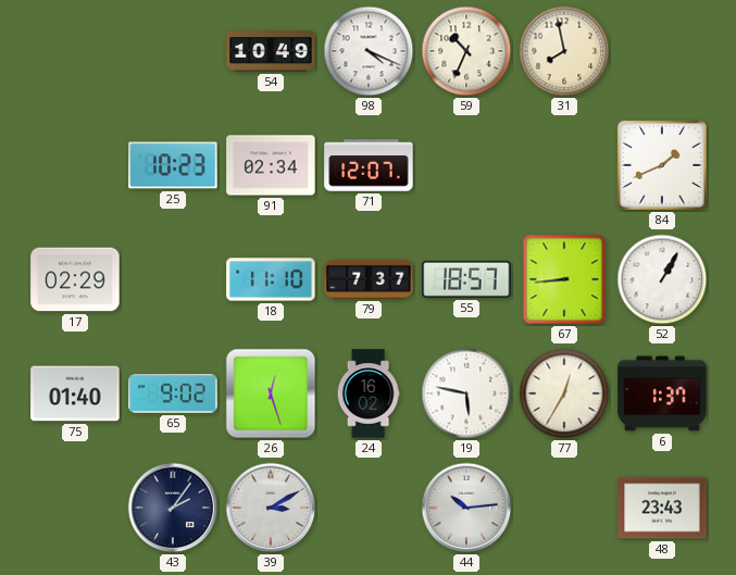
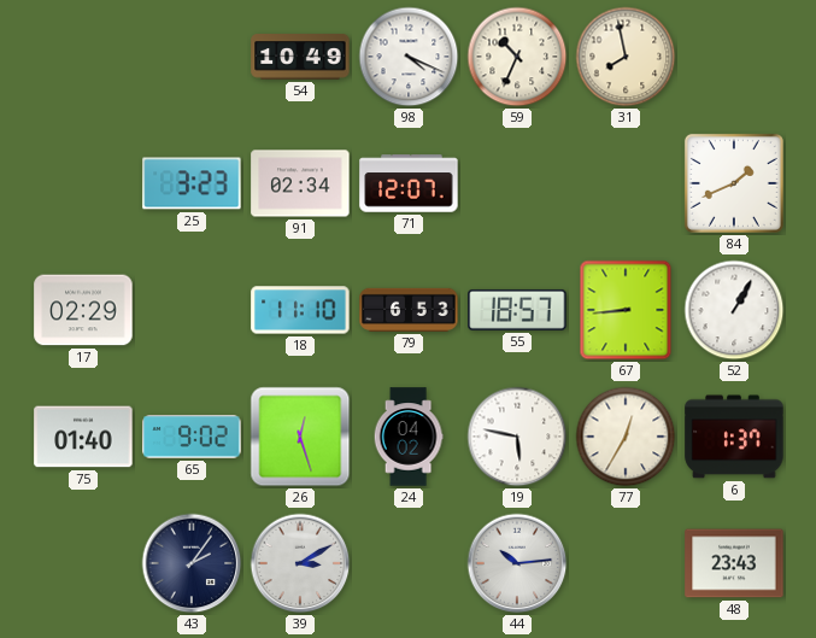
25: 10:23 -> 3:23
79: 7:37 -> 6:53
24: 16:02 -> 04:02
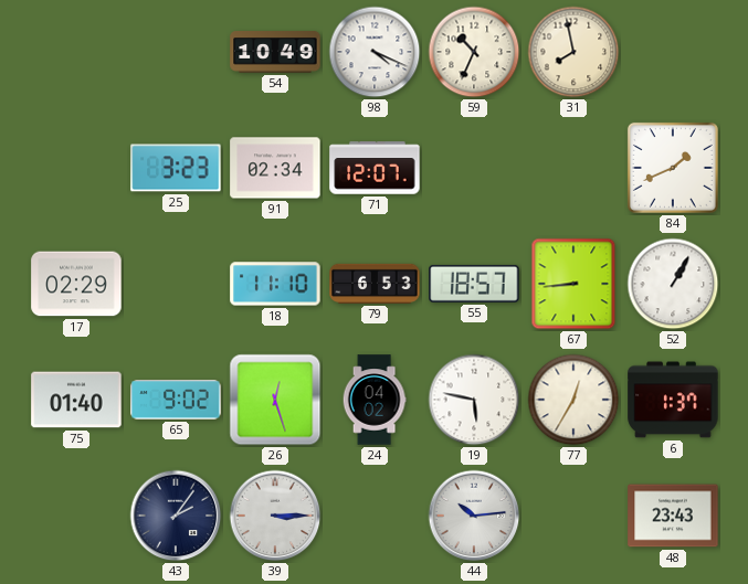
39: 3:10 -> 3:15
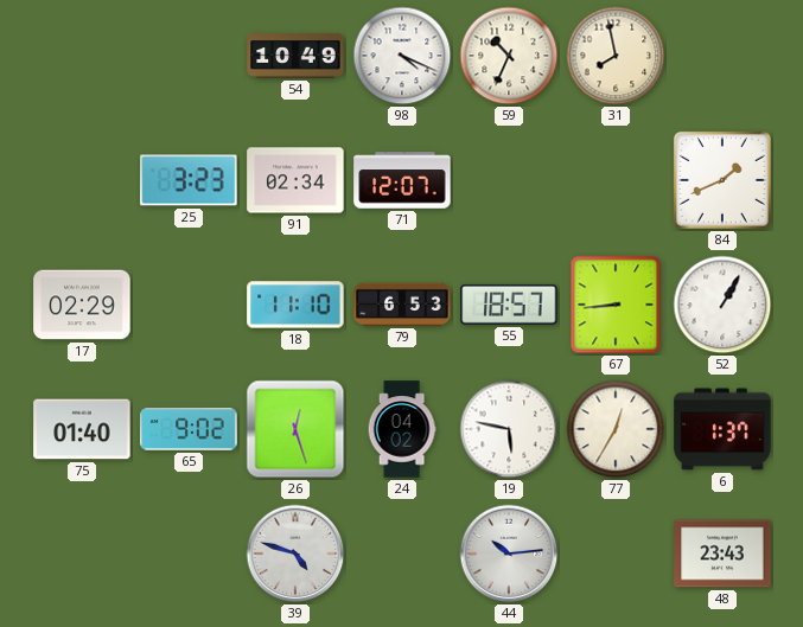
43: 2:06 -> none
39: 3:15 -> 4:48
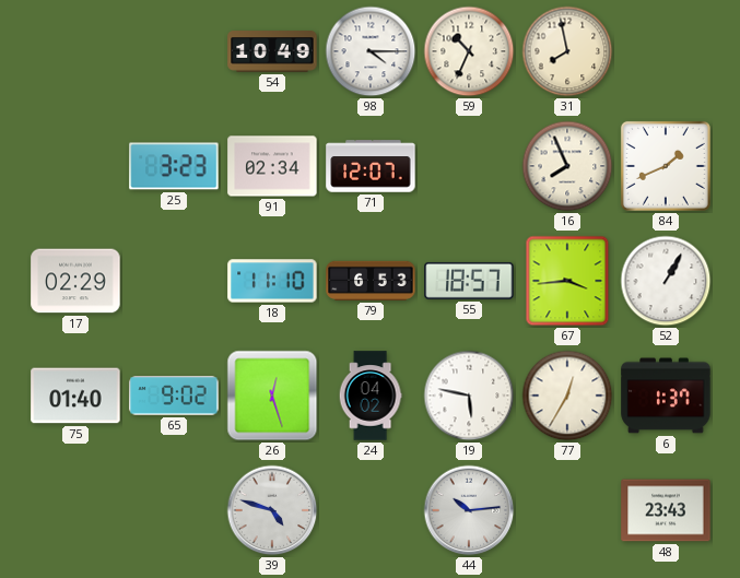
98: 4:19 -> 4:15
16: none -> 7:56
67: 8:44 -> 3:44
